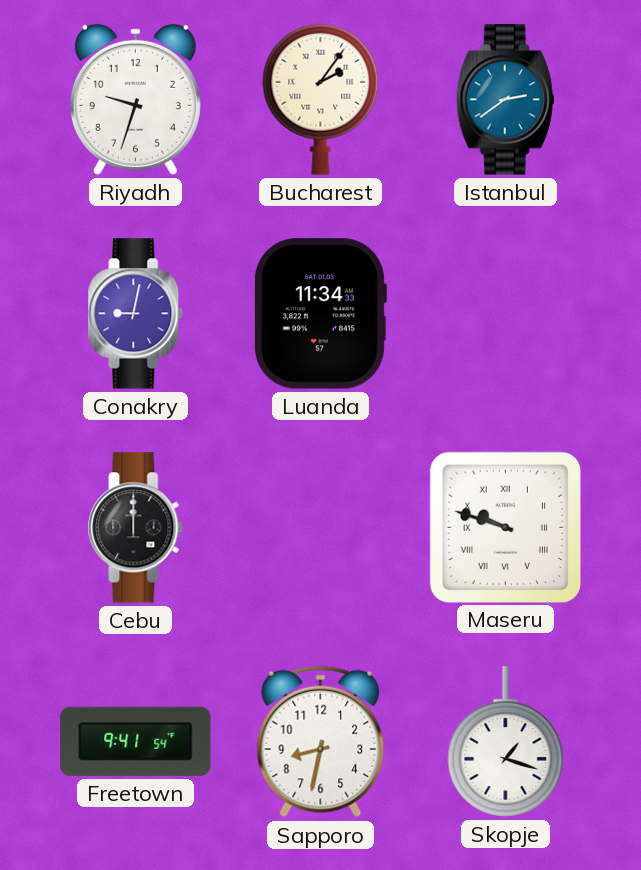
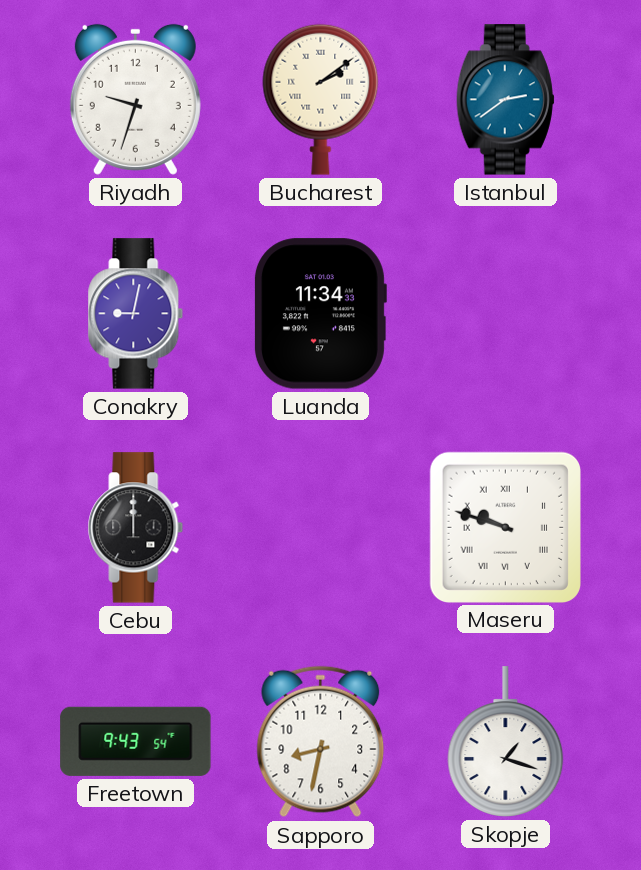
Bucharest: 2:06 -> 2:09
Freetown: 9:41 -> 9:43
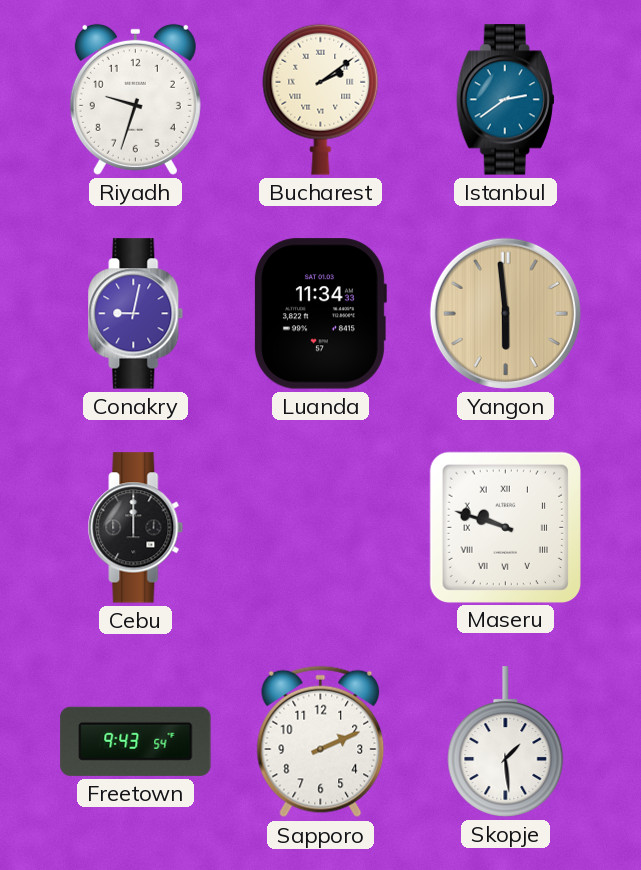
Yangon: none -> 5:59
Sapporo: 8:32 -> 2:11
Skopje: 1:18 -> 1:29
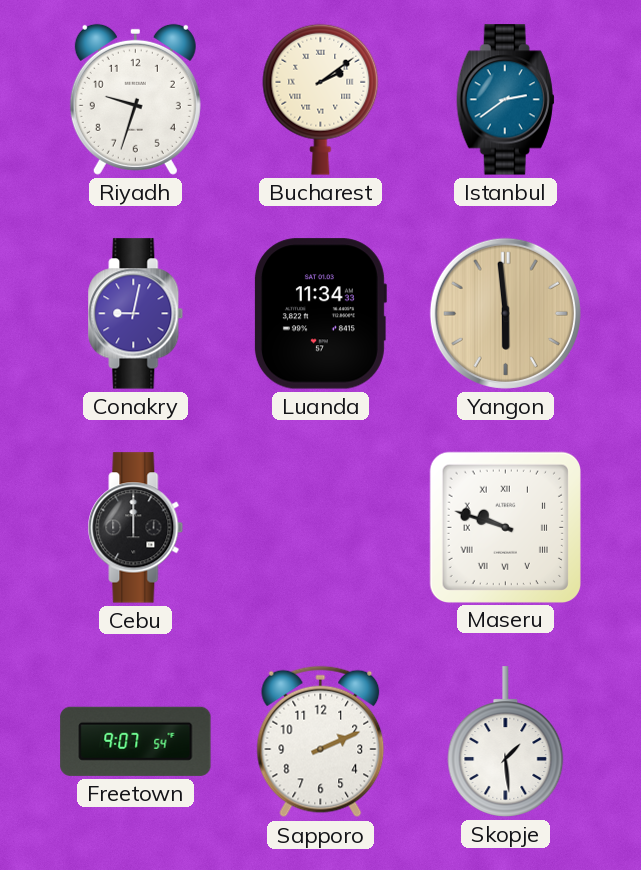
Freetown: 9:43 -> 9:07
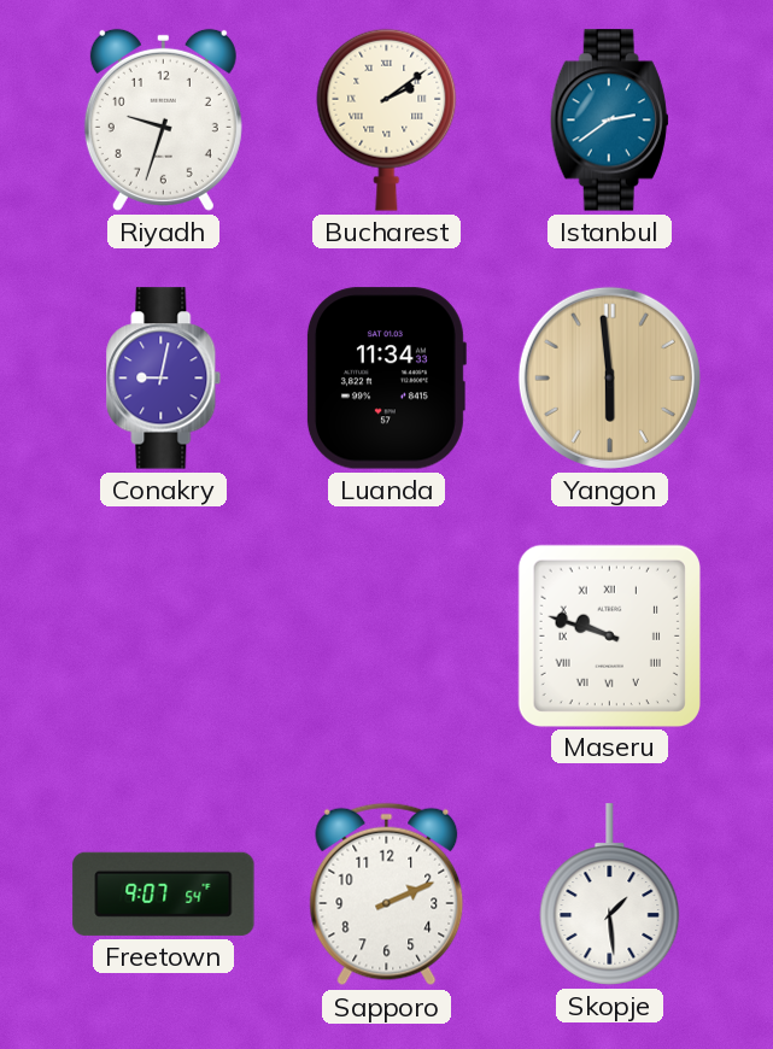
Cebu: 12:00 -> none
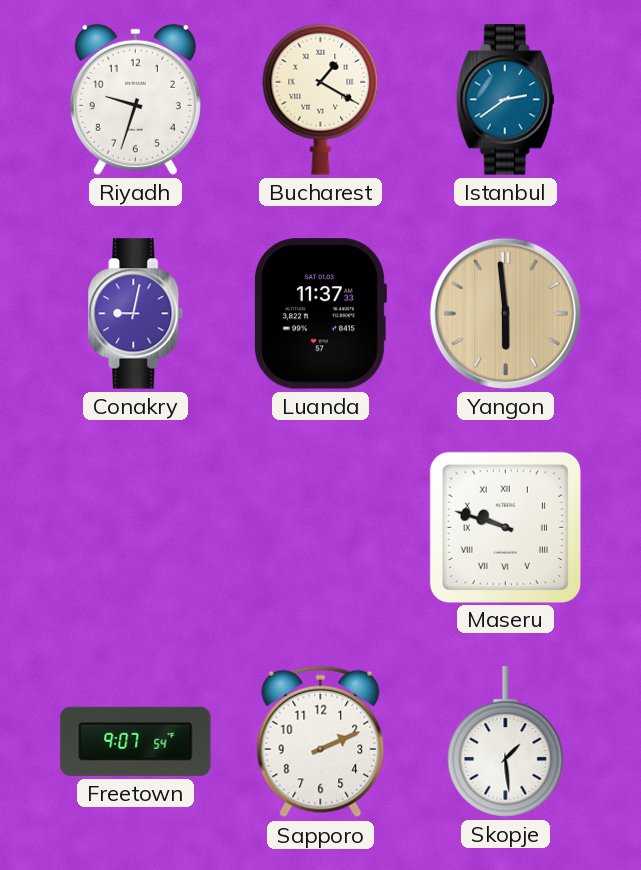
Bucharest: 2:09 -> 1:20
Luanda: 11:34 -> 11:37
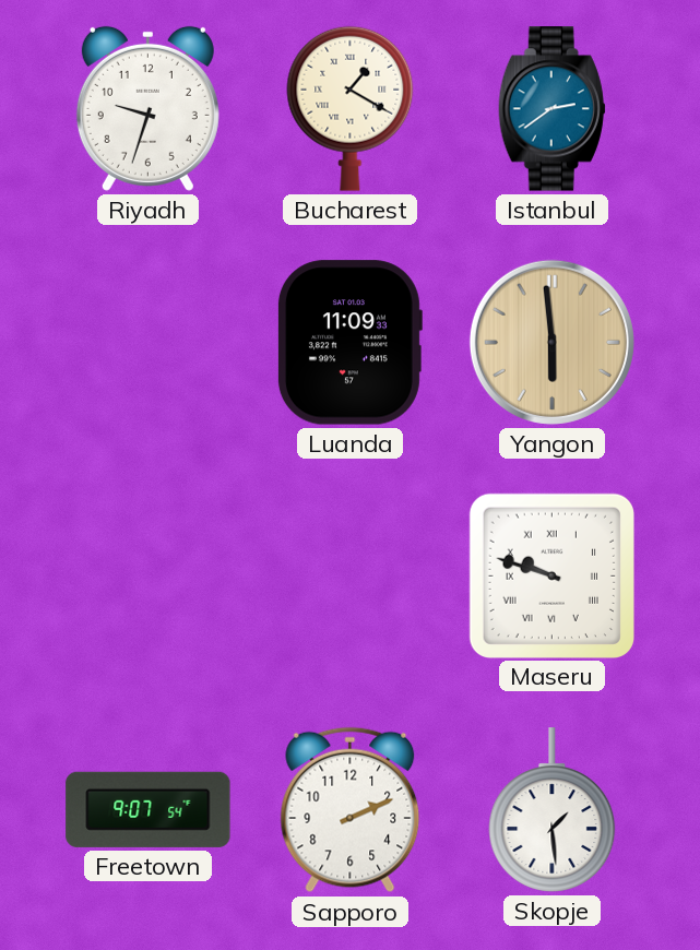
Conakry: 9:02 -> none
Luanda: 11:37 -> 11:09
